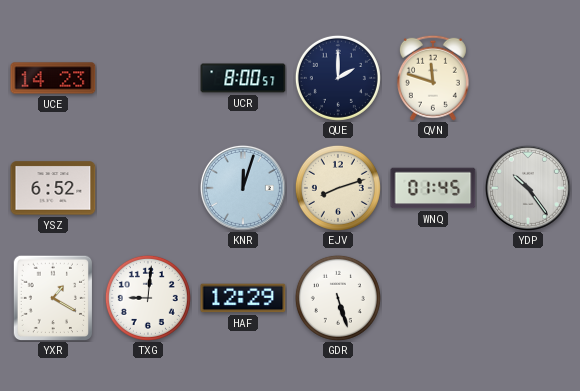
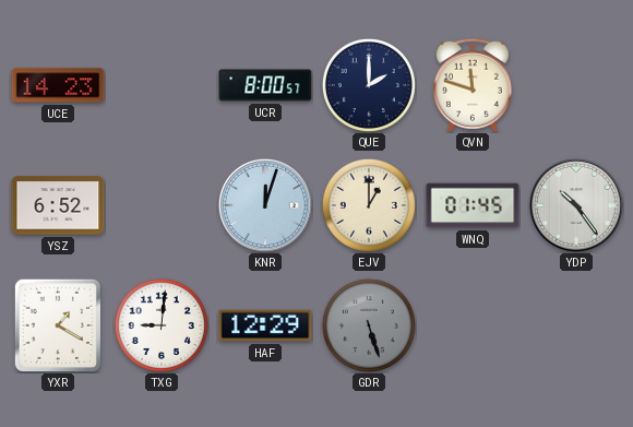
EJV: 8:12 -> 1:00
GDR dial: white -> grey
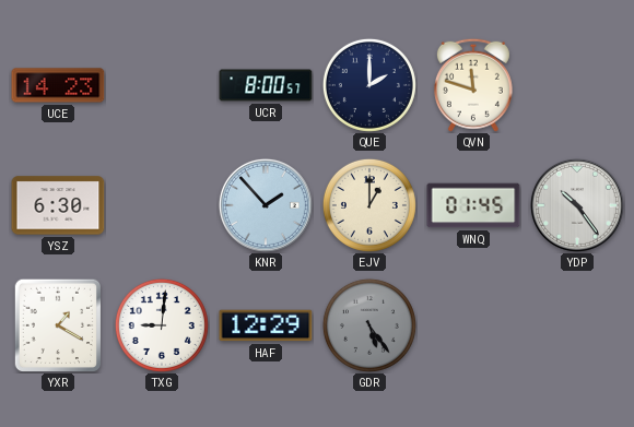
YSZ: 6:52 -> 6:30
KNR: 12:03 -> 1:53
GDR: 5:27 -> 5:24
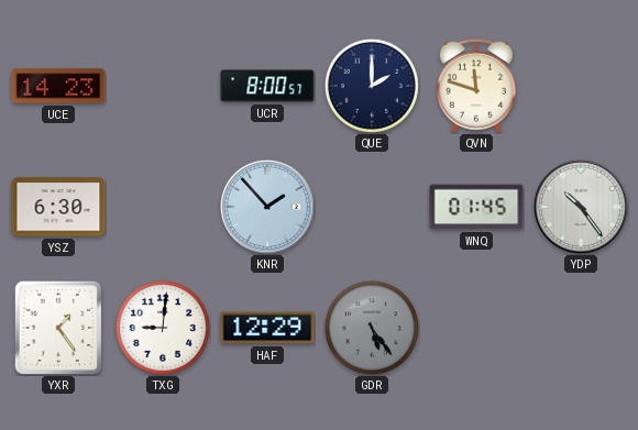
EJV: 1:00 -> none
YXR: 1:20 -> 1:24
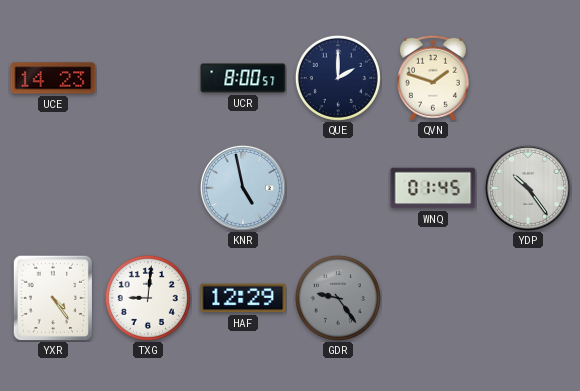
QVN: 11:48 -> 1:48
YSZ: 6:30 -> none
KNR: 1:53 -> 4:58
YXR: 1:24 -> 4:24
GDR: 5:24 -> 9:24
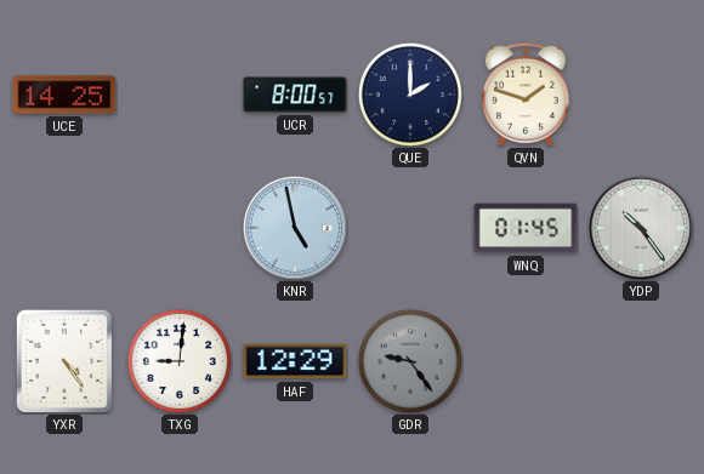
UCE: 14:23 -> 14:25
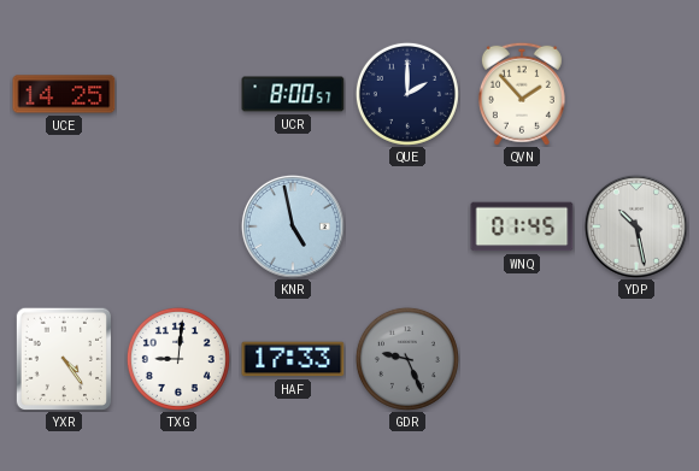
QVN: 1:48 -> 1:53
YDP: 10:24 -> 10:28
HAF: 12:29 -> 17:33
GDR: 9:24 -> 9:26
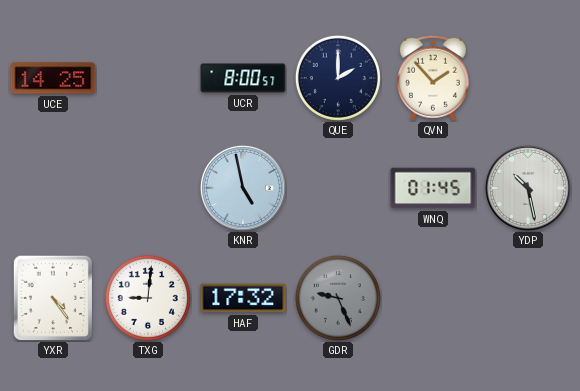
HAF: 17:33 -> 17:32
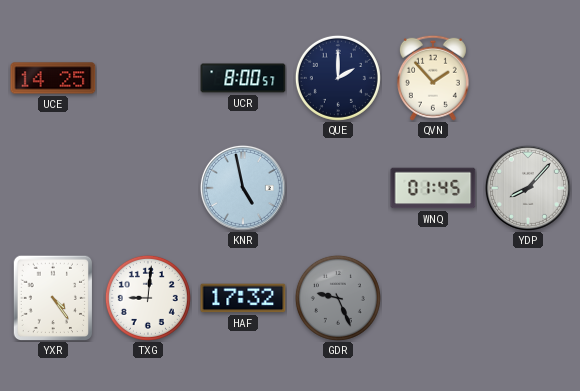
YDP: 10:28 -> 8:07
